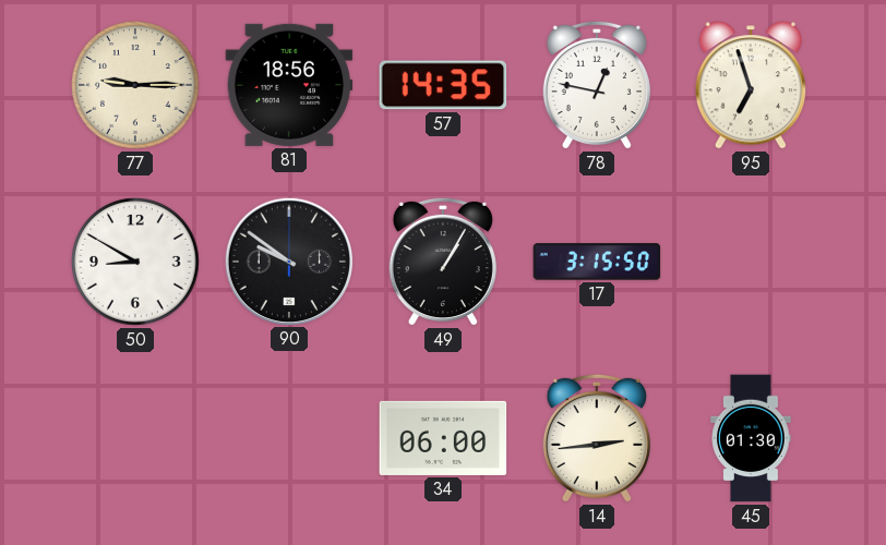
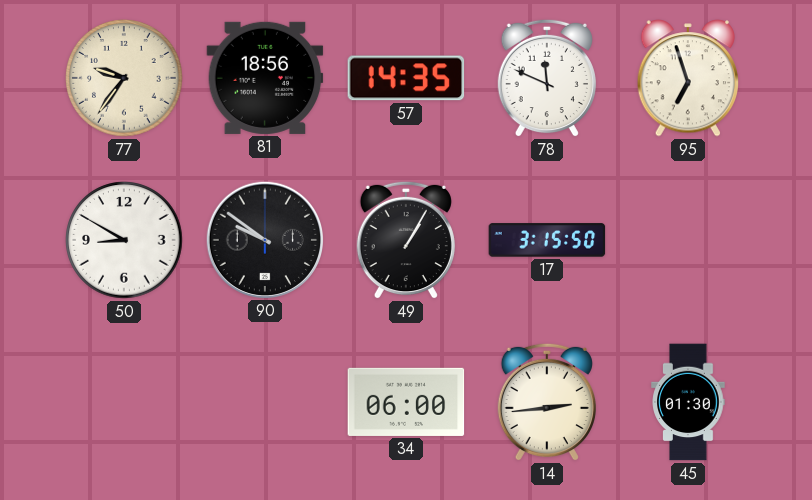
77: 9:15 -> 9:36
78: 12:47 -> 11:49
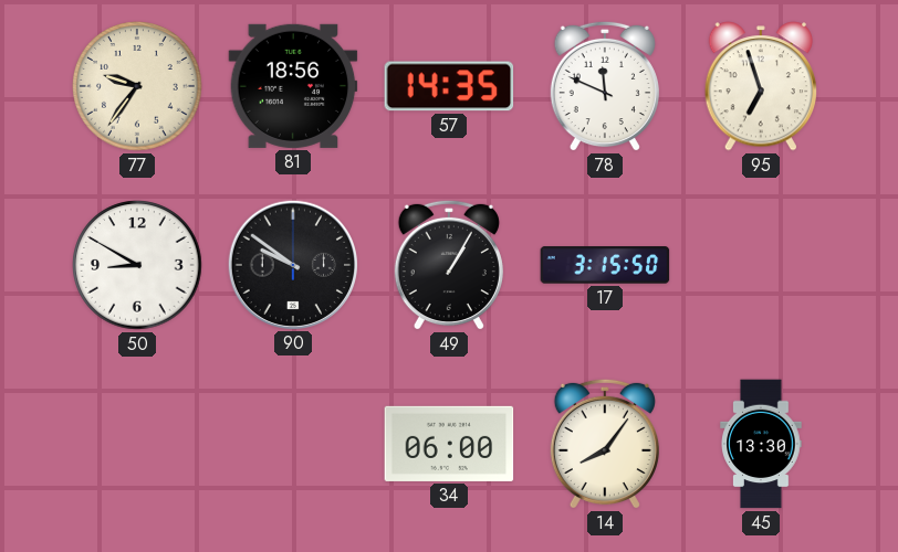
14: 2:44 -> 8:06
45: 01:30 -> 13:30
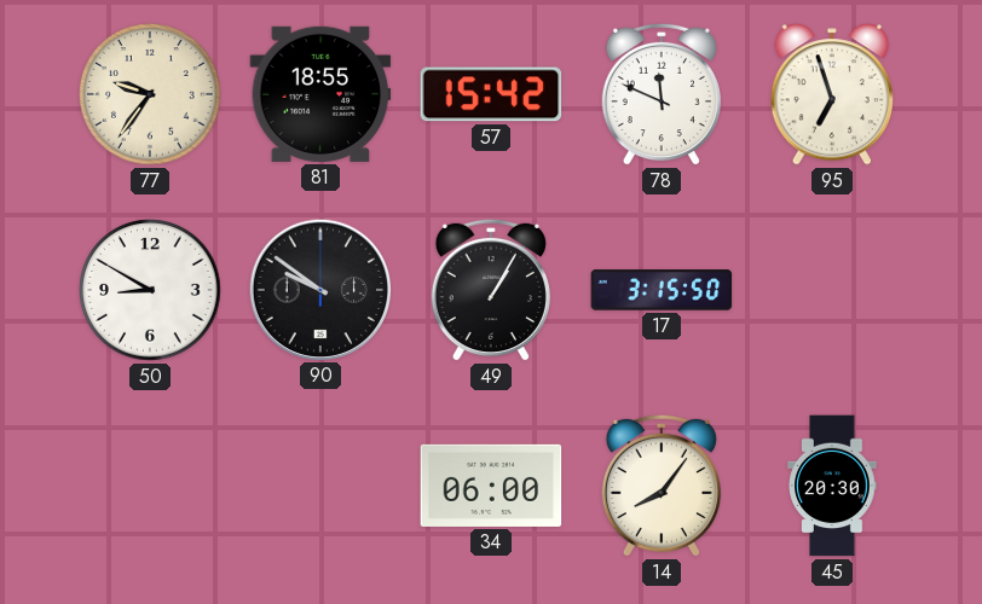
81: 18:56 -> 18:55
57: 14:35 -> 15:42
45: 13:30 -> 20:30
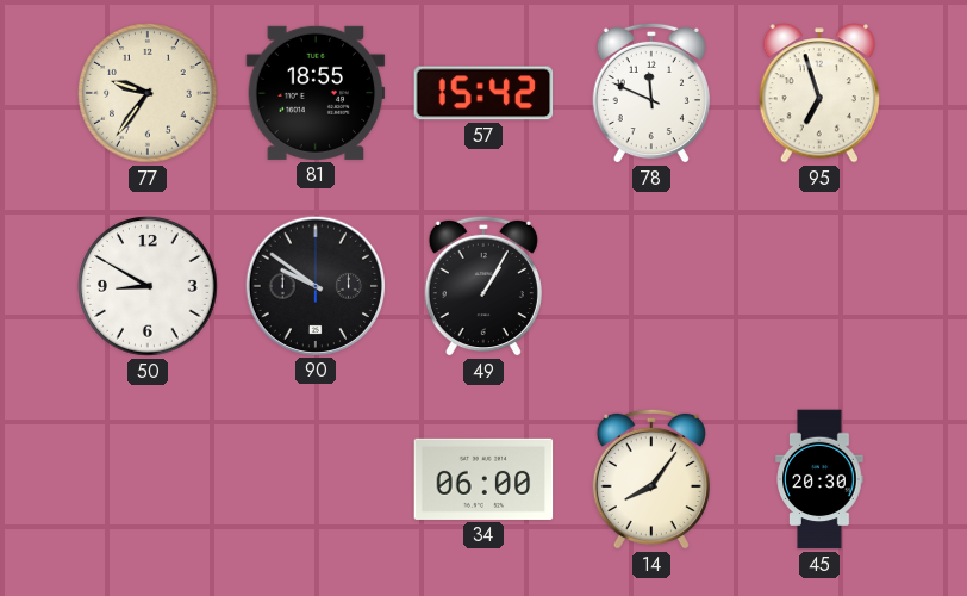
17: 3:15 -> none
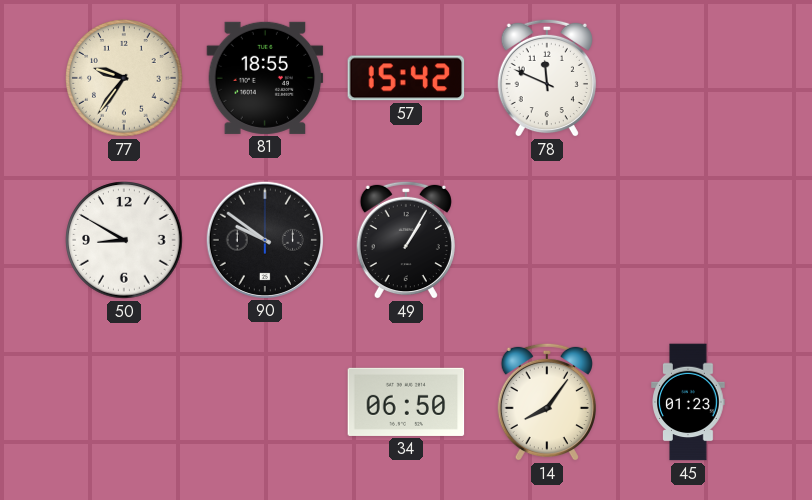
95: 6:57 -> none
34: 06:00 -> 06:50
45: 20:30 -> 01:23
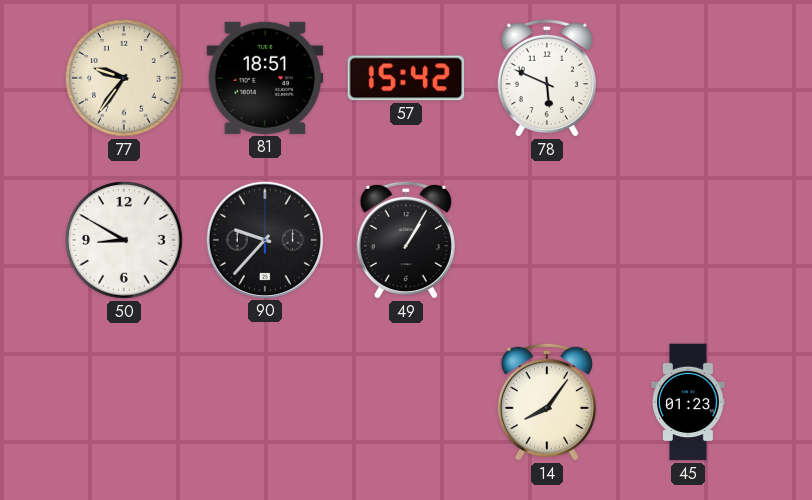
81: 18:55 -> 18:51
78: 11:49 -> 5:49
90: 9:51 -> 9:37
34: 06:50 -> none
